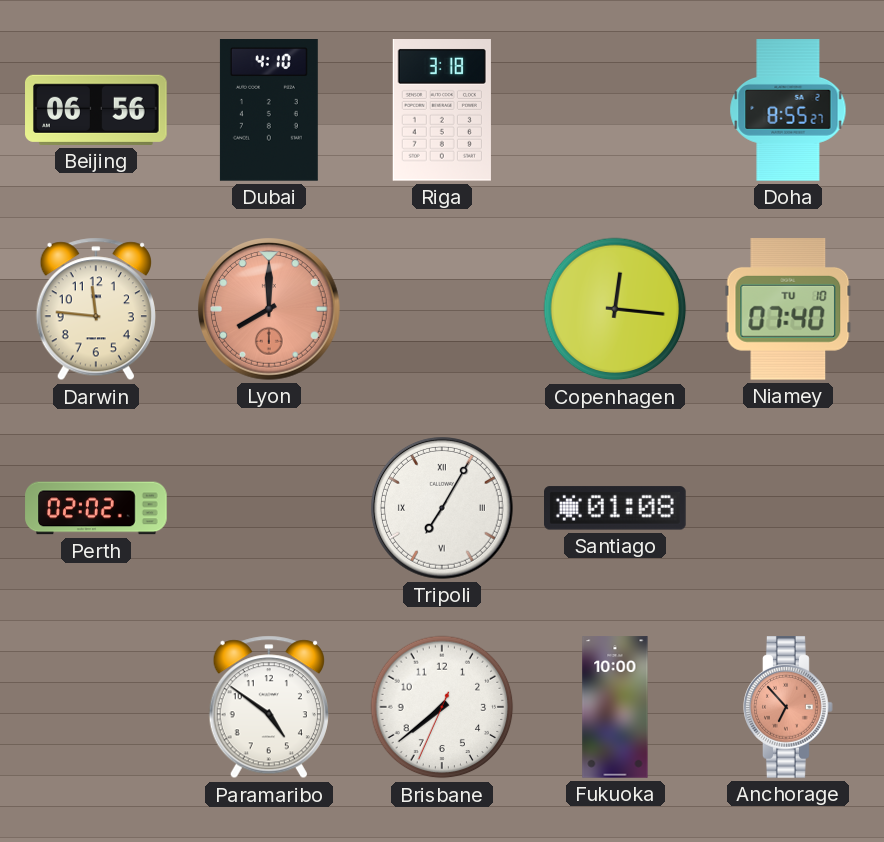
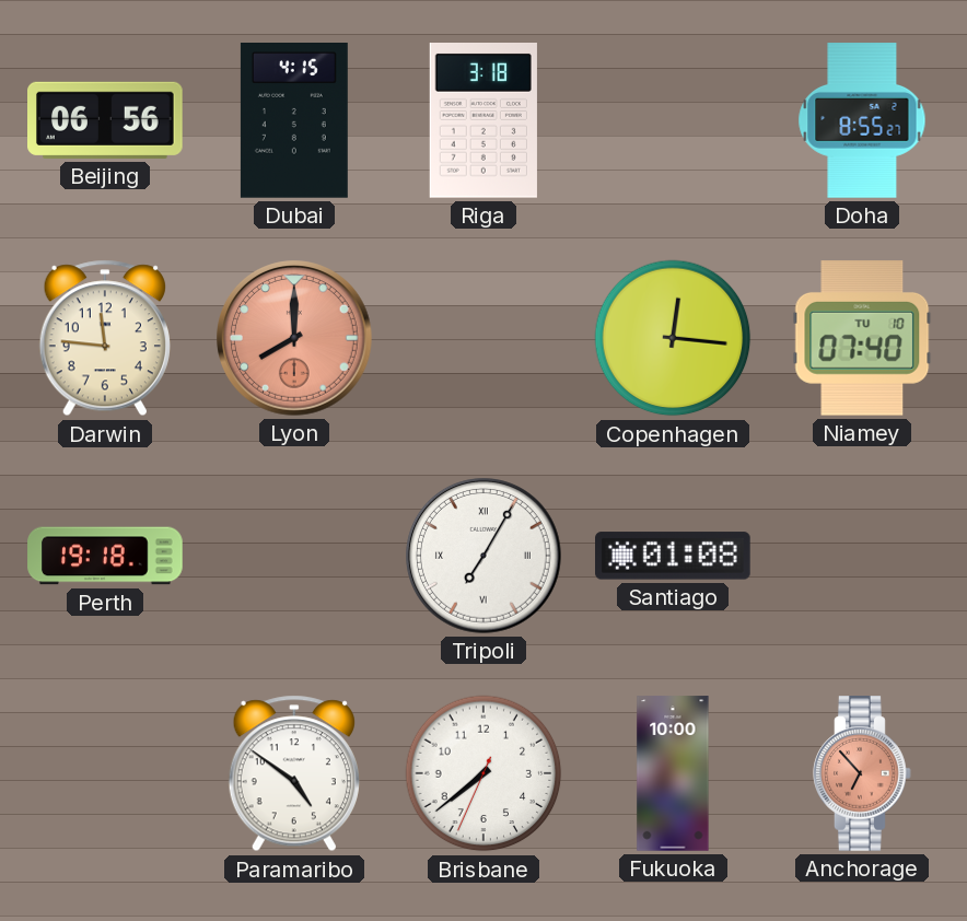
Dubai: 4:10 -> 4:15
Perth: 02:02 -> 19:18
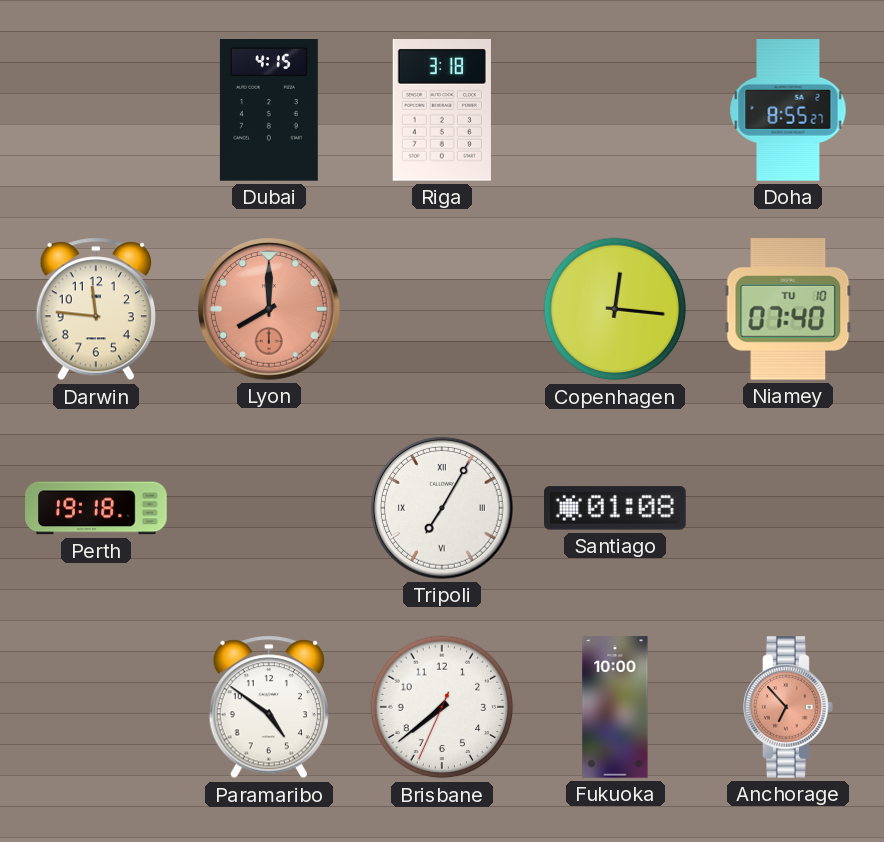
Beijing: 06:56 -> none
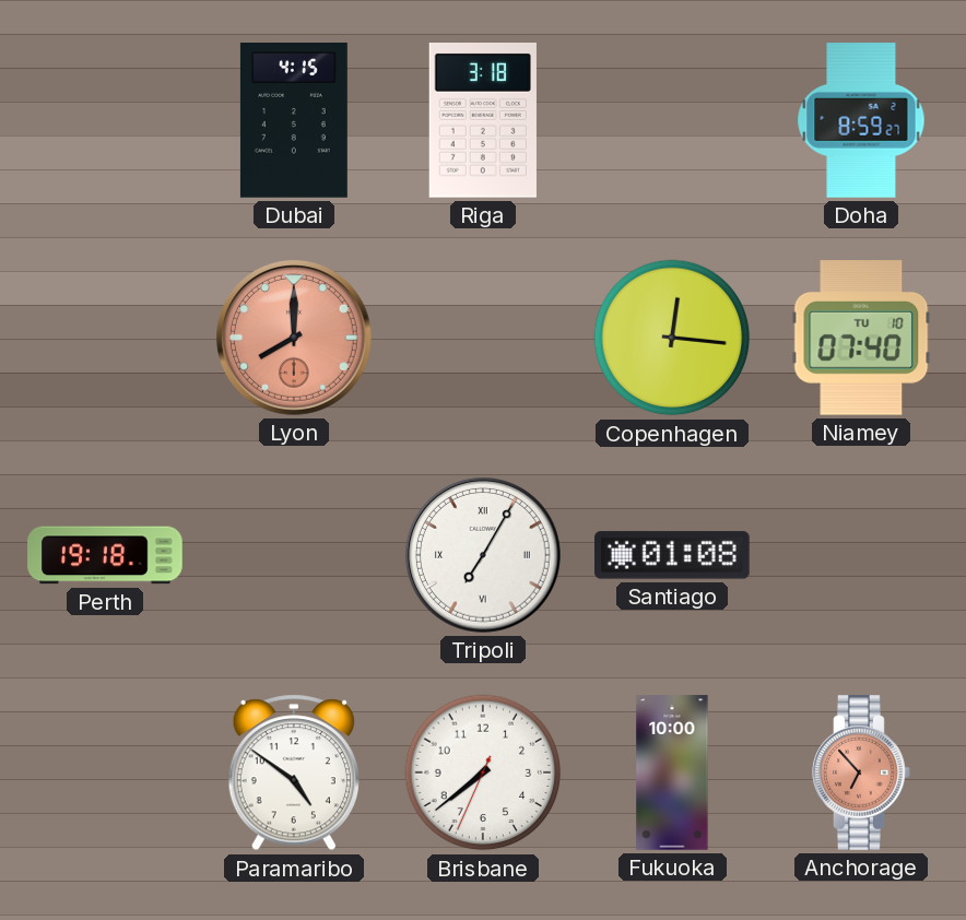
Doha: 8:55 -> 8:59
Darwin: 11:46 -> none
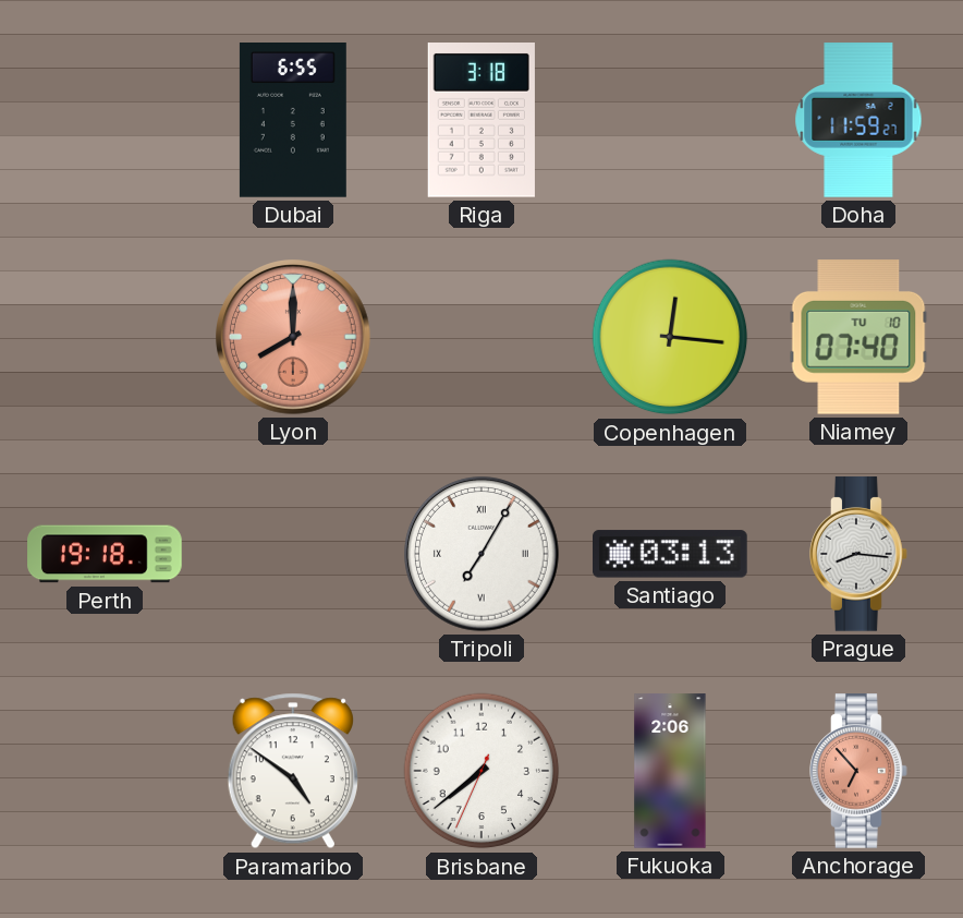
Dubai: 4:15 -> 6:55
Doha: 8:59 -> 11:59
Santiago: 01:08 -> 03:13
Prague: none -> 8:16
Fukuoka: 10:00 -> 2:06
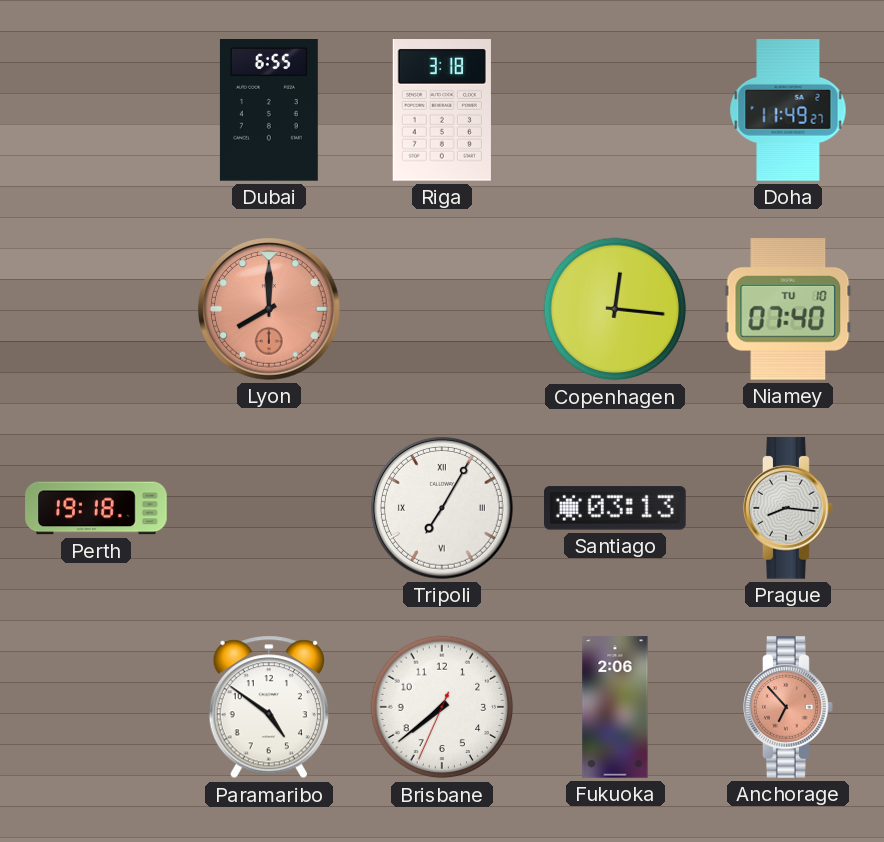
Doha: 11:59 -> 11:49
